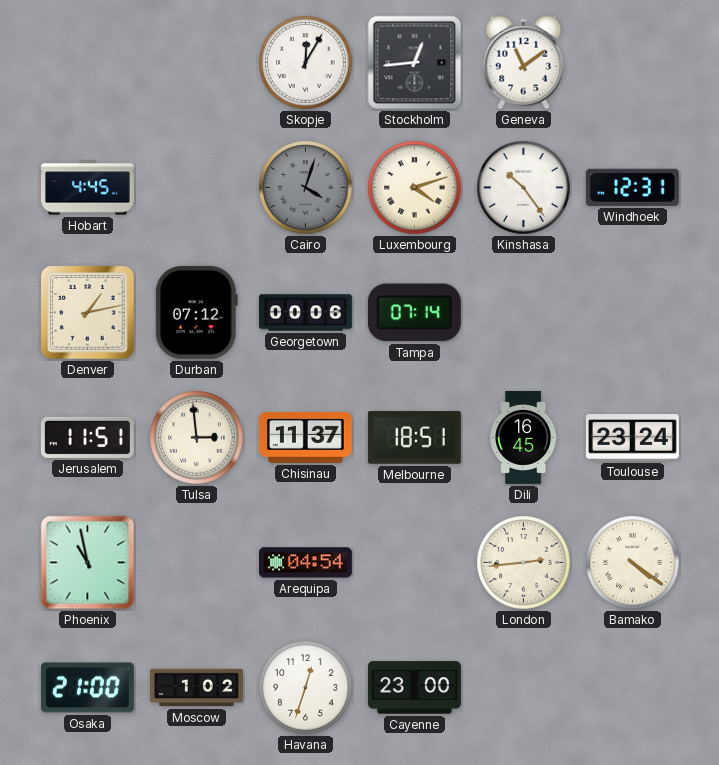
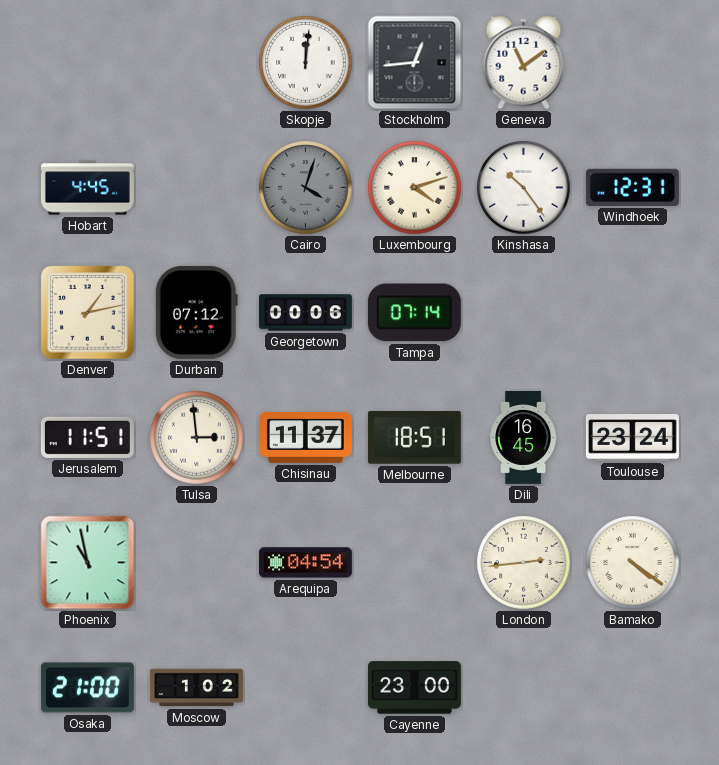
Skopje: 12:05 -> 12:01
Havana: 12:33 -> none
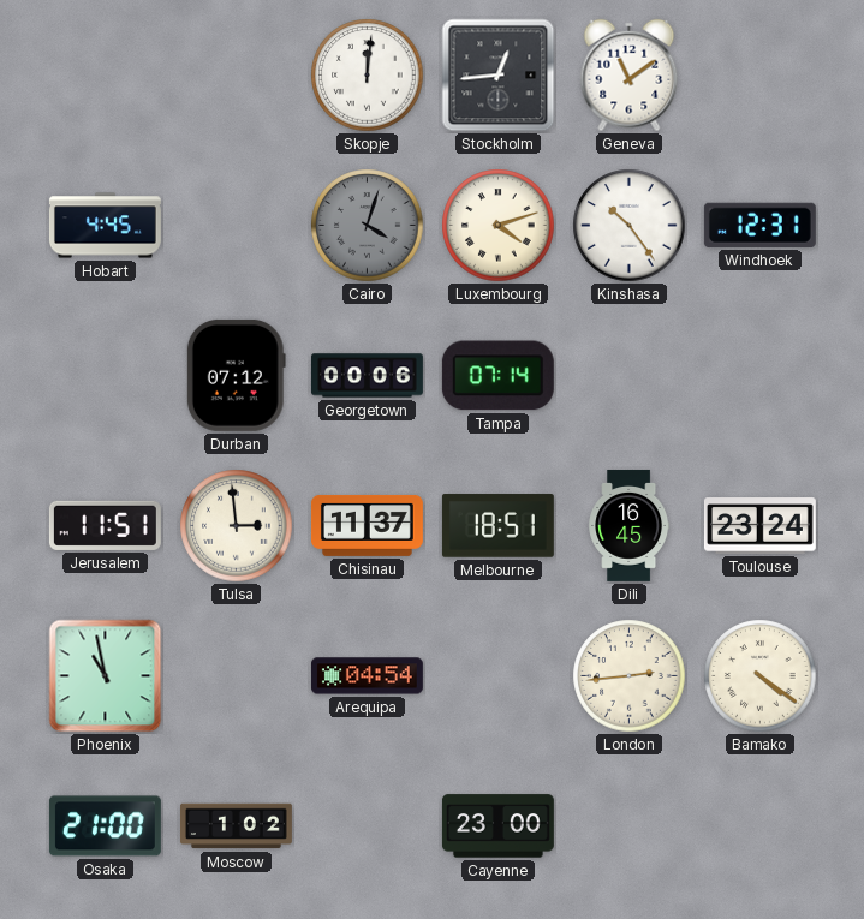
Denver: 1:13 -> none
